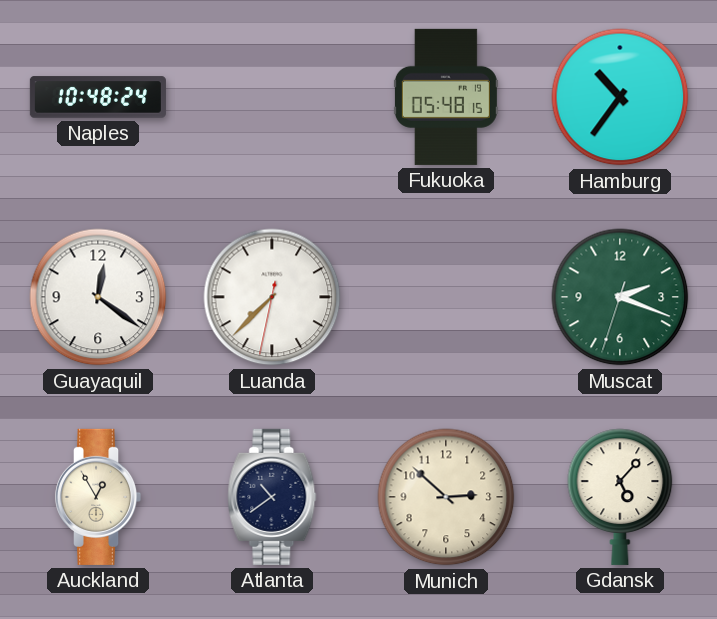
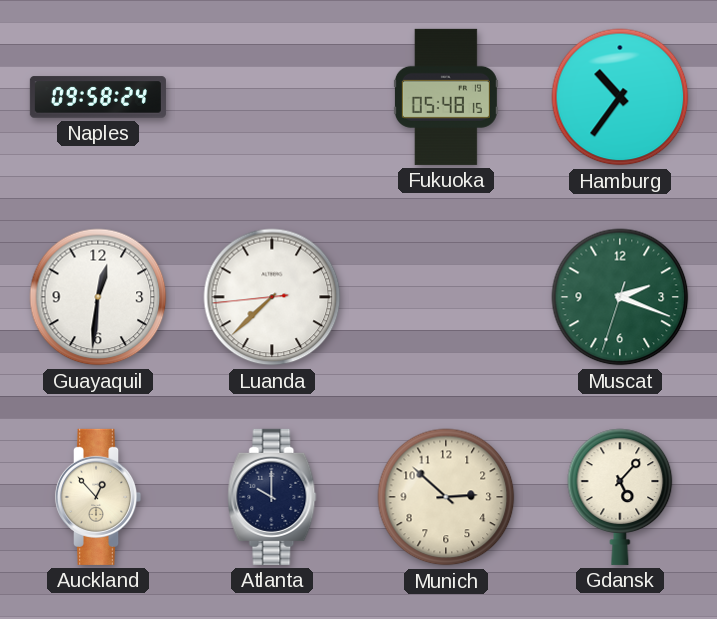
Naples: 10:48 -> 09:58
Guayaquil: 12:21 -> 12:31
Luanda: 7:37:32 -> 7:37:44
Auckland: 12:55 -> 12:53
Atlanta: 10:39 -> 10:00
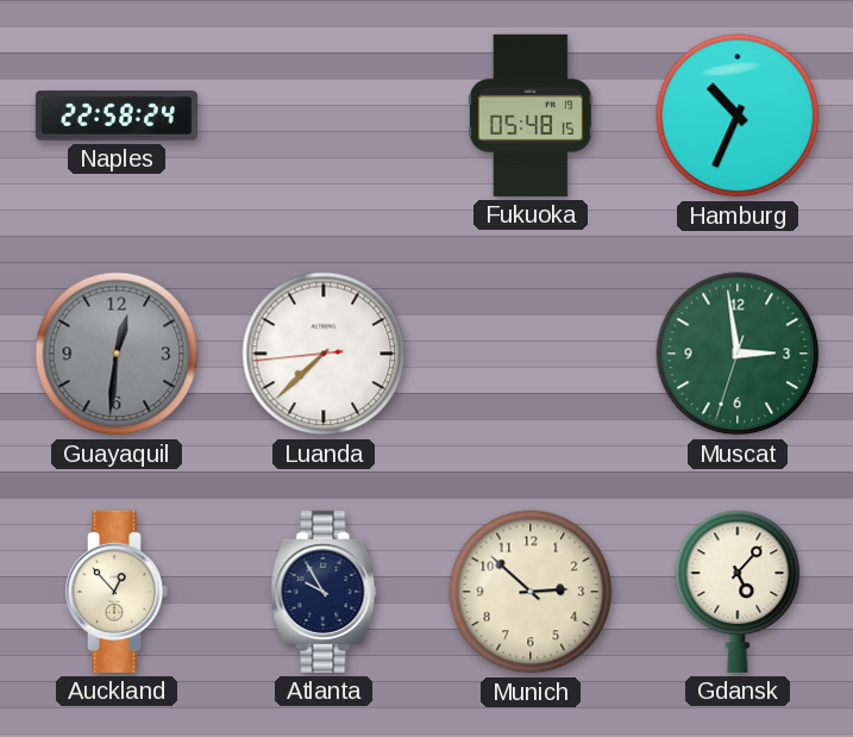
Naples: 09:58 -> 22:58
Hamburg: 10:36 -> 10:34
Guayaquil dial: white -> grey
Muscat: 2:18 -> 2:58
Atlanta: 10:00 -> 9:55
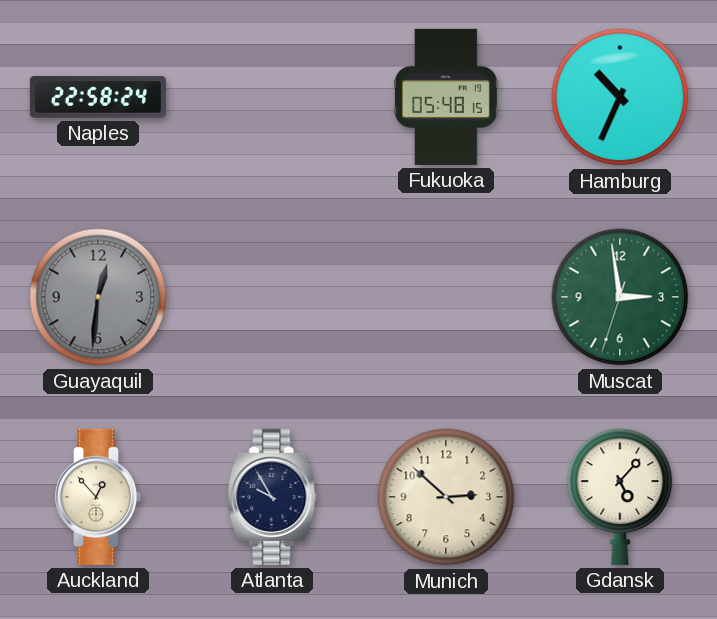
Luanda: 7:37 -> none
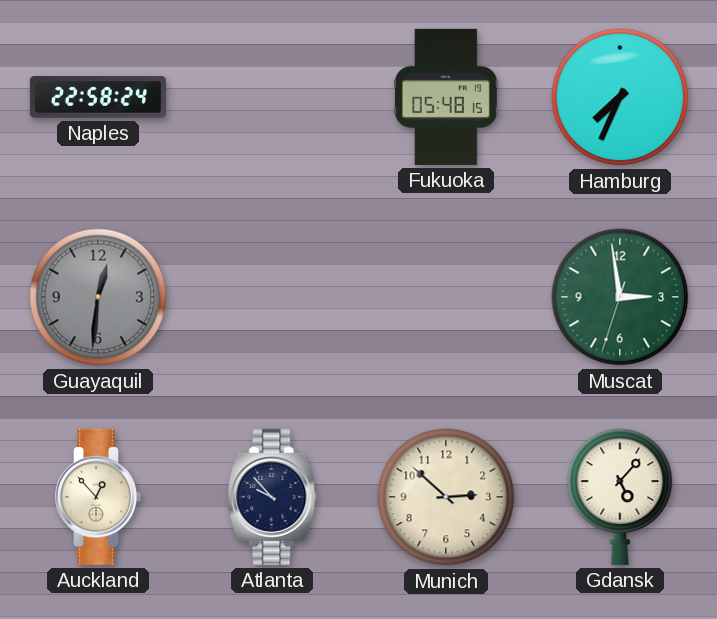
Hamburg: 10:34 -> 7:34
Atlanta: 9:55 -> 9:53
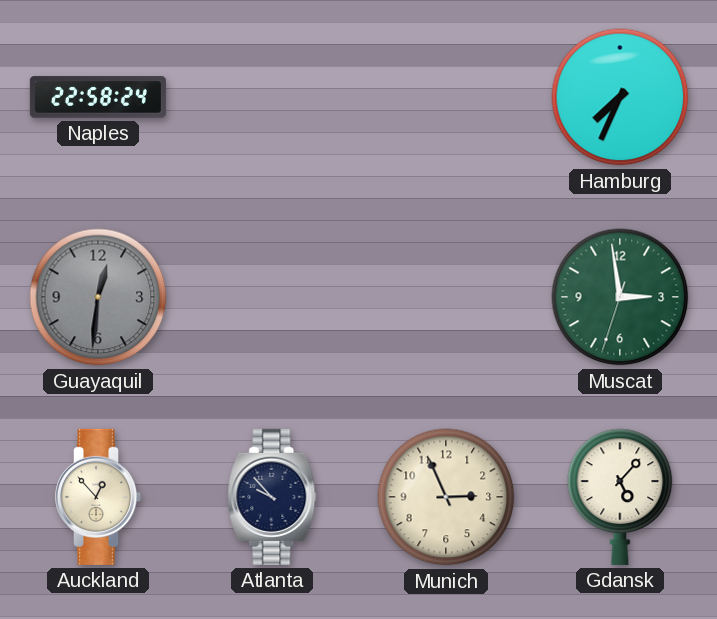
Fukuoka: 05:48 -> none
Munich: 2:52 -> 2:56
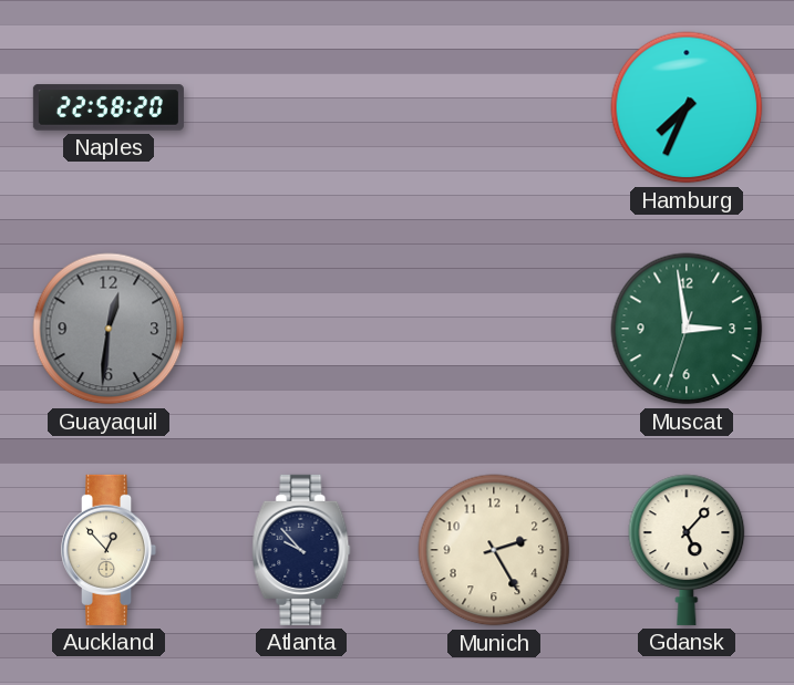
Naples: 22:58:24 -> 22:58:20
Munich: 2:56 -> 2:25
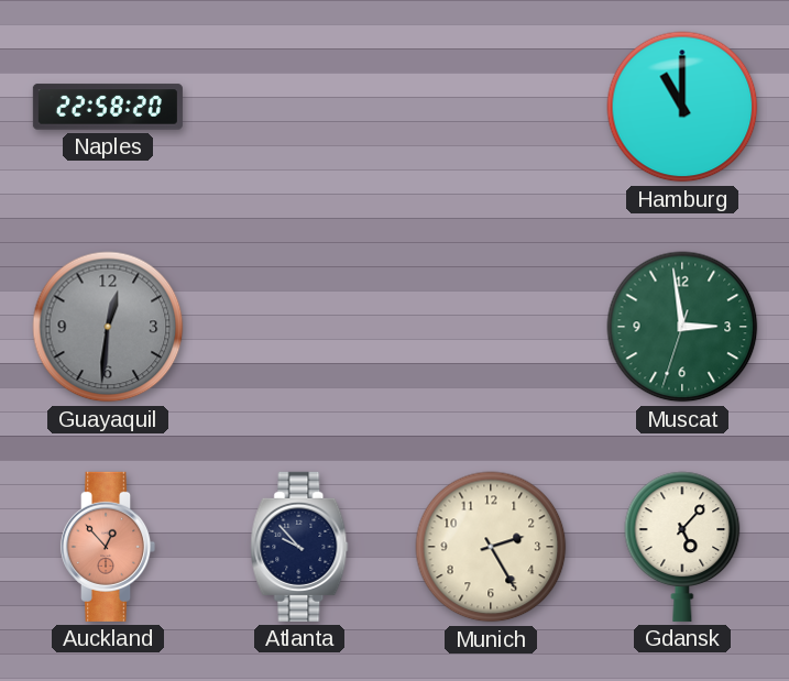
Hamburg: 7:34 -> 11:00
Auckland dial: cream -> salmon
